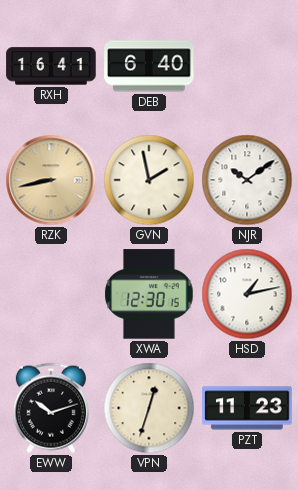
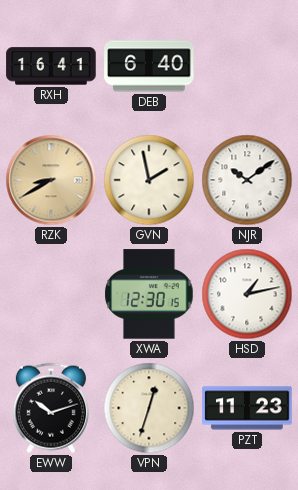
RZK: 8:43 -> 8:40
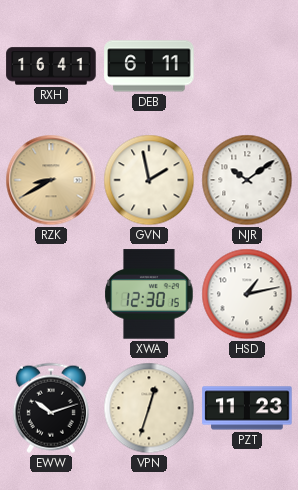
DEB: 6:40 -> 6:11
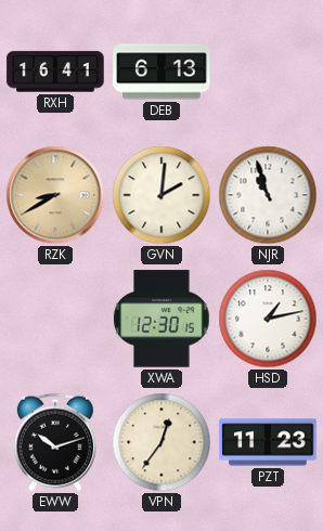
DEB: 6:11 -> 6:13
GVN: 1:58 -> 2:01
NJR: 10:09 -> 10:57
VPN: 12:33 -> 12:36
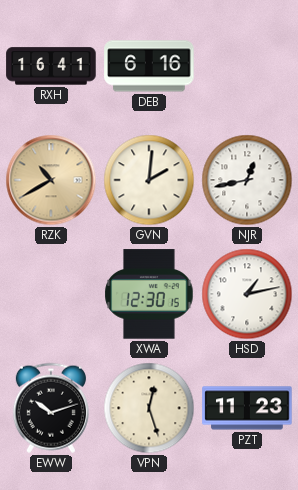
DEB: 6:13 -> 6:16
RZK: 8:40 -> 10:40
NJR: 10:57 -> 12:43
VPN: 12:36 -> 12:27
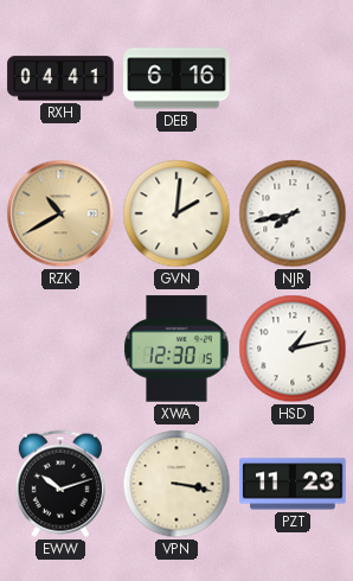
RXH: 16:41 -> 04:41
NJR: 12:43 -> 7:43
VPN: 12:27 -> 3:17
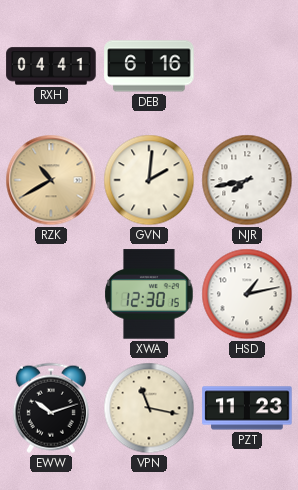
VPN: 3:17 -> 11:17
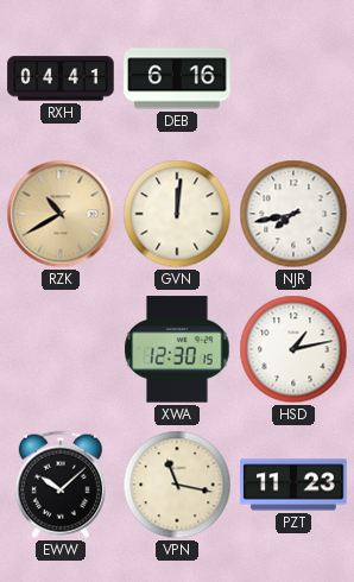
GVN: 2:01 -> 12:01
EWW: 10:12 -> 10:08
